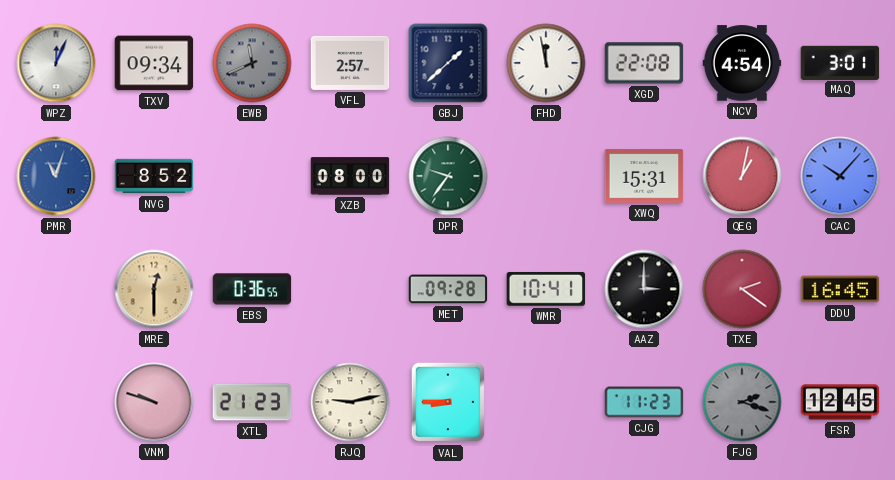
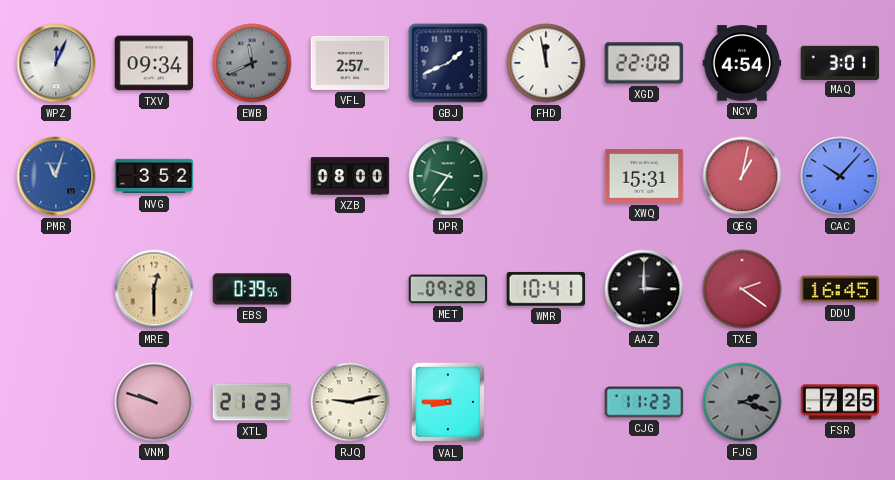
GBJ: 1:38 -> 1:41
NVG: 8:52 -> 3:52
EBS: 0:36 -> 0:39
FSR: 12:45 -> 7:25
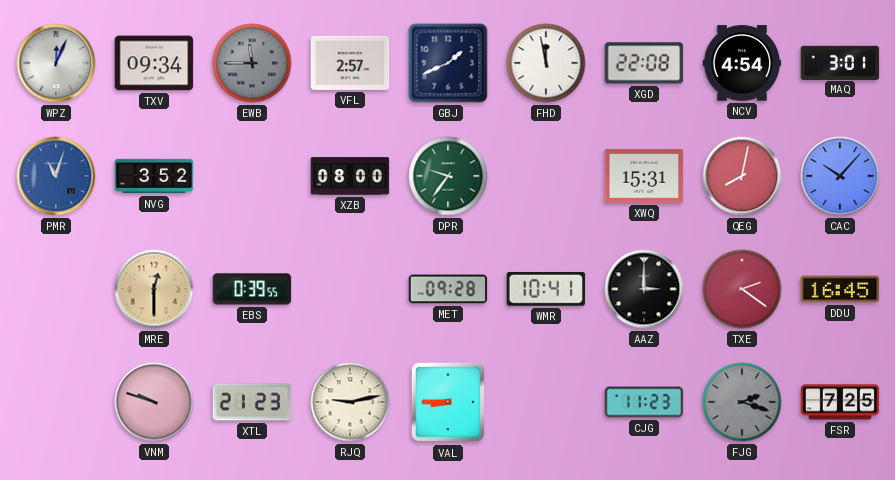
EWB: 11:41 -> 11:45
QEG: 1:02 -> 8:02
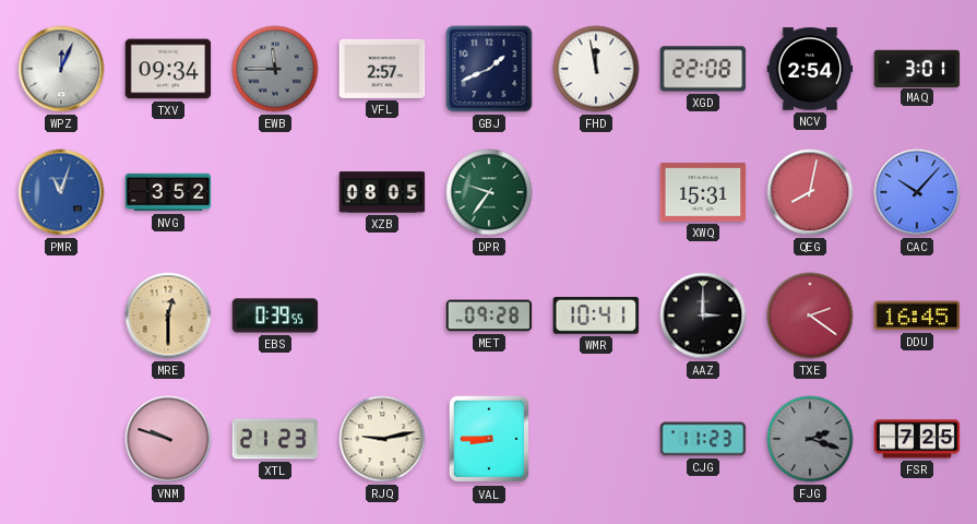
NCV: 4:54 -> 2:54
XZB: 08:00 -> 08:05
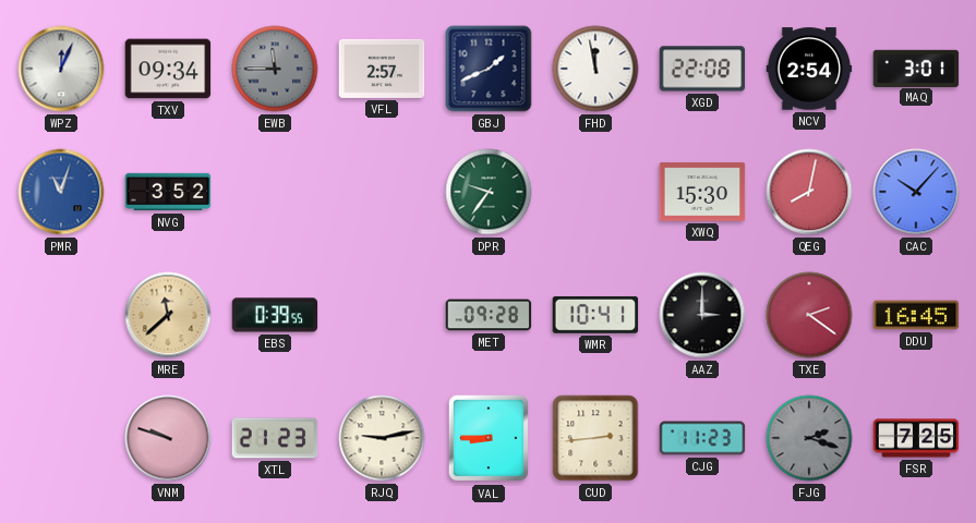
XZB: 08:05 -> none
XWQ: 15:31 -> 15:30
MRE: 12:30 -> 11:38
CUD: none -> 2:44
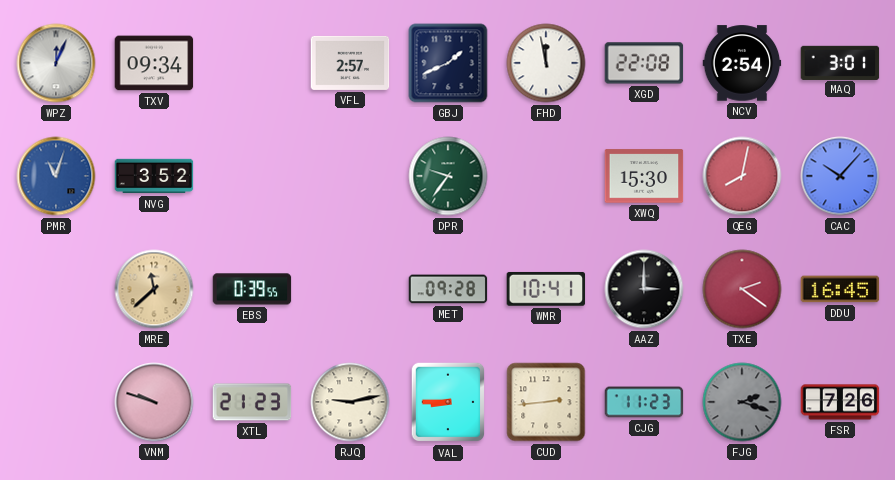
EWB: 11:45 -> none
FSR: 7:25 -> 7:26
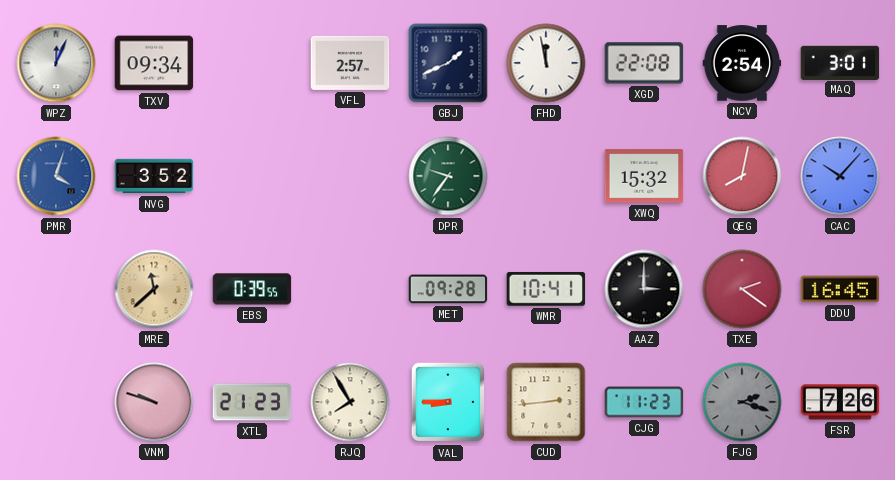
PMR: 11:03 -> 4:03
XWQ: 15:30 -> 15:32
RJQ: 9:13 -> 7:55
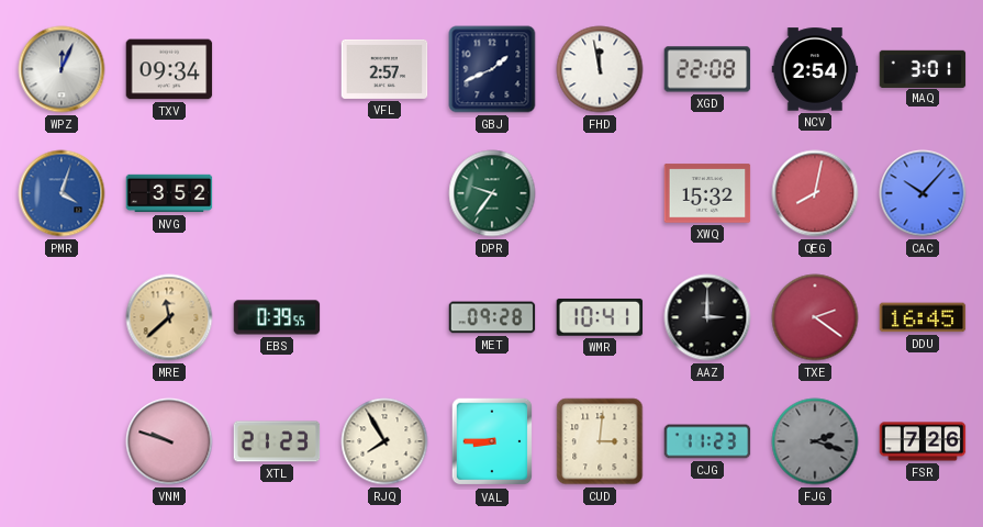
CUD: 2:44 -> 3:01
